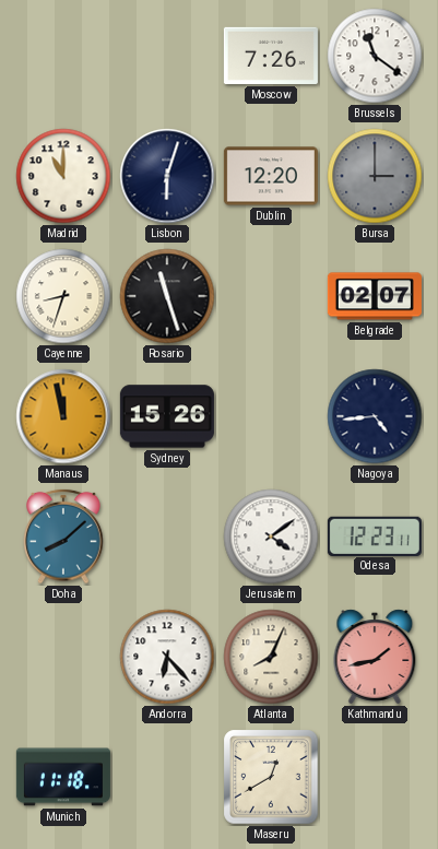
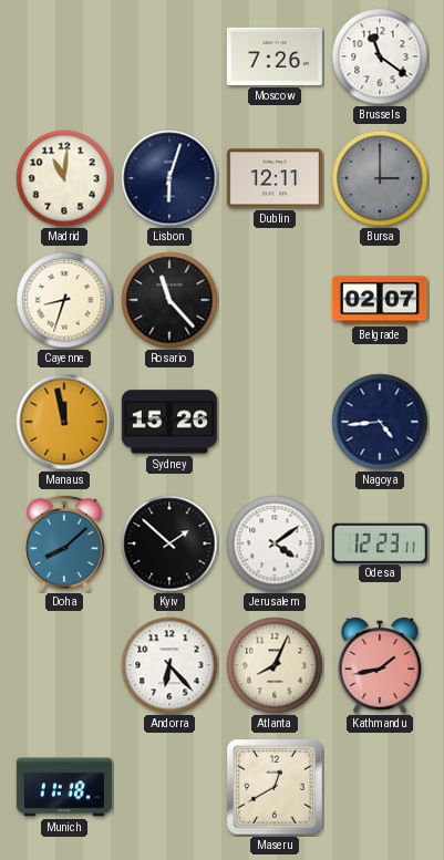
Madrid: 11:00 -> 11:01
Dublin: 12:20 -> 12:11
Rosario: 11:27 -> 11:23
Kyiv: none -> 1:52
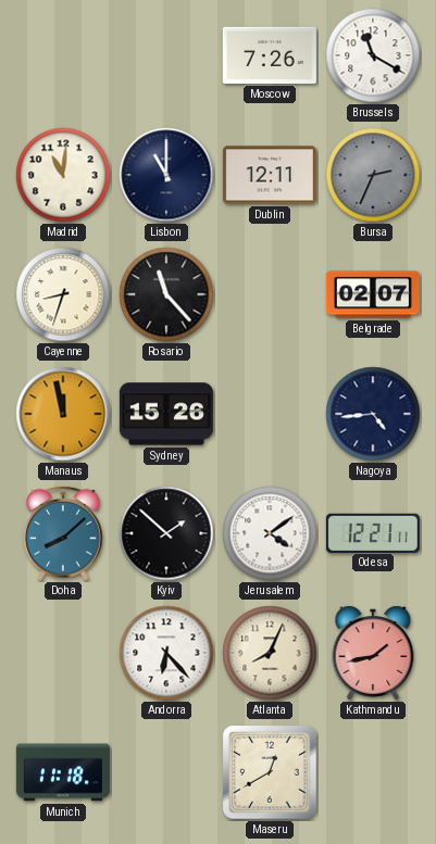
Brussels: 11:21 -> 11:20
Lisbon: 6:03 -> 11:00
Bursa: 3:00 -> 2:34
Odesa: 12:23 -> 12:21
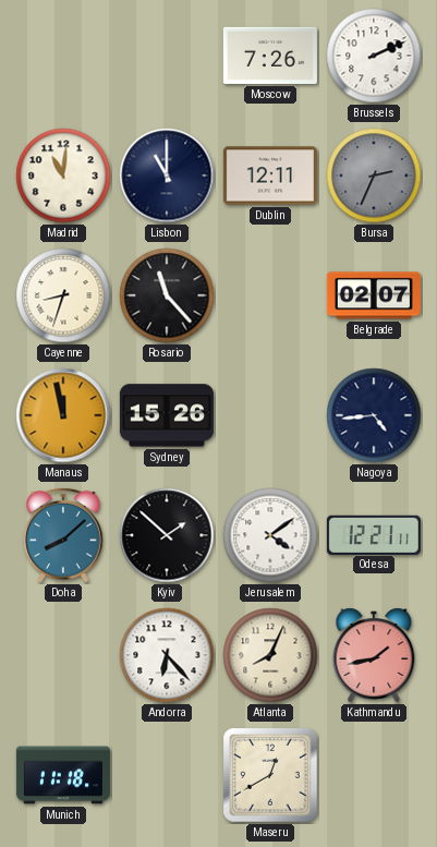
Brussels: 11:20 -> 2:11
